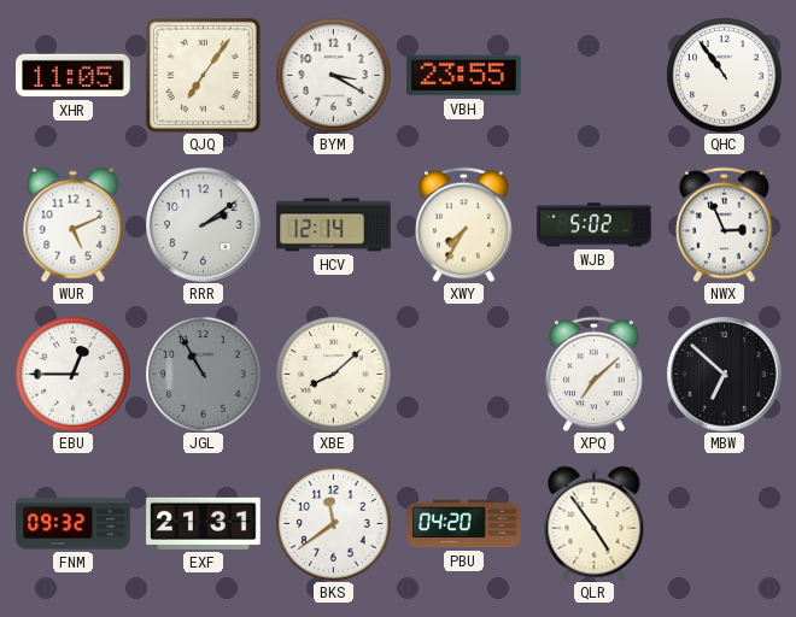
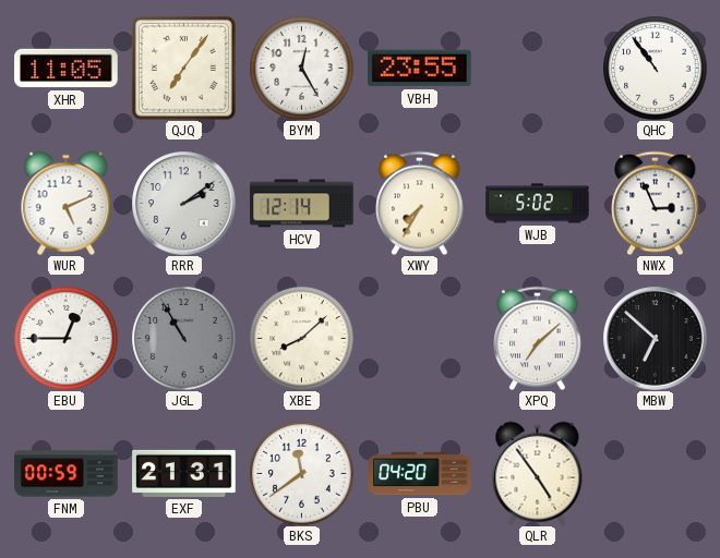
BYM: 3:20 -> 12:25
FNM: 09:32 -> 00:59
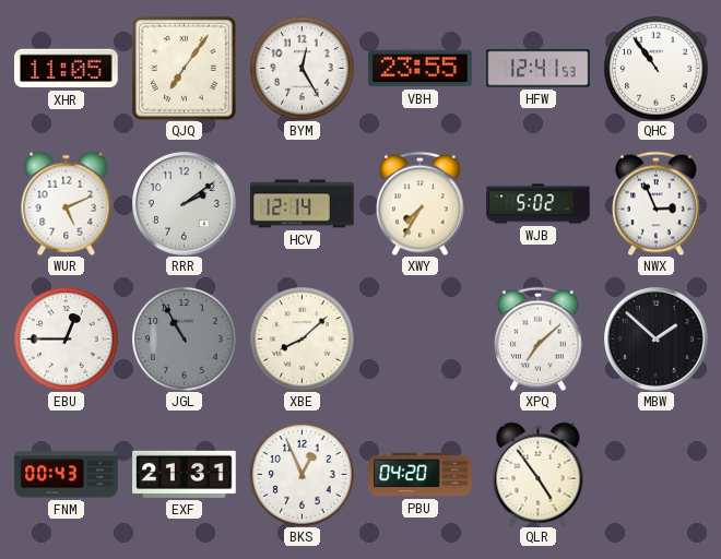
HFW: none -> 12:41
MBW: 6:52 -> 1:52
FNM: 00:59 -> 00:43
BKS: 11:39 -> 12:56
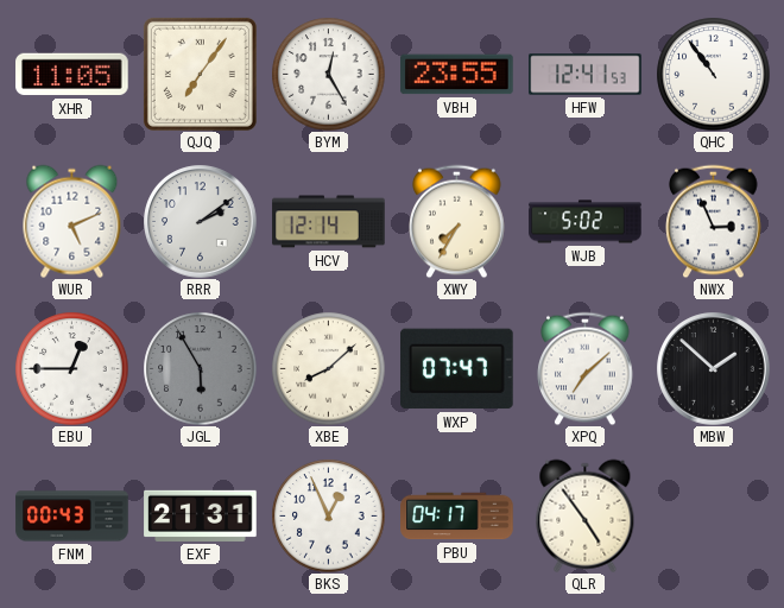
JGL: 10:55 -> 5:55
WXP: none -> 07:47
PBU: 04:20 -> 04:17
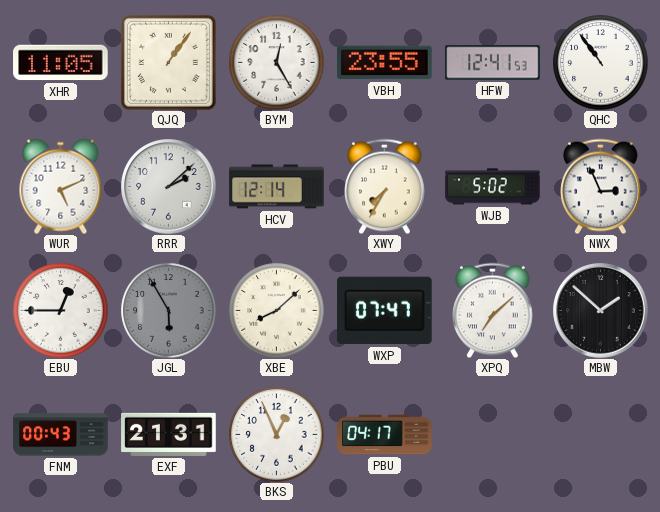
QJQ: 7:06 -> 1:06
RRR: 2:09 -> 2:08
QLR: 4:54 -> none
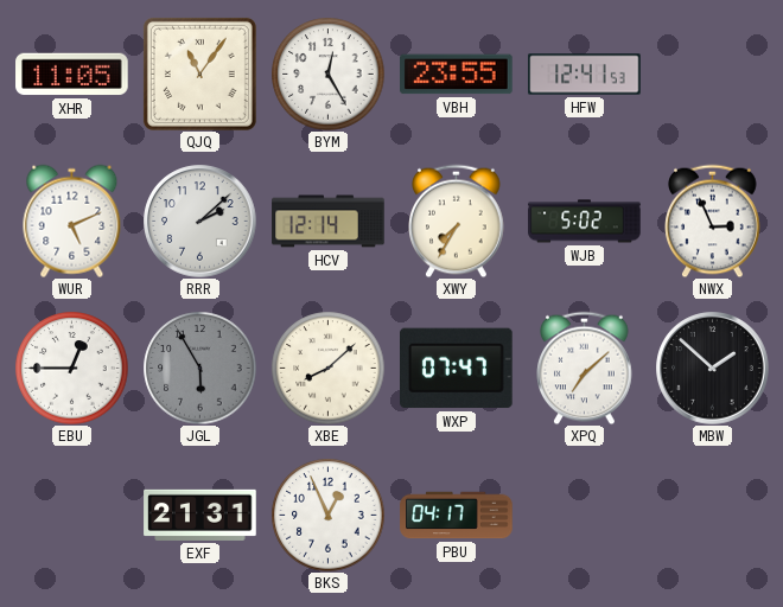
QJQ: 1:06 -> 11:06
QHC: 10:54 -> none
FNM: 00:43 -> none
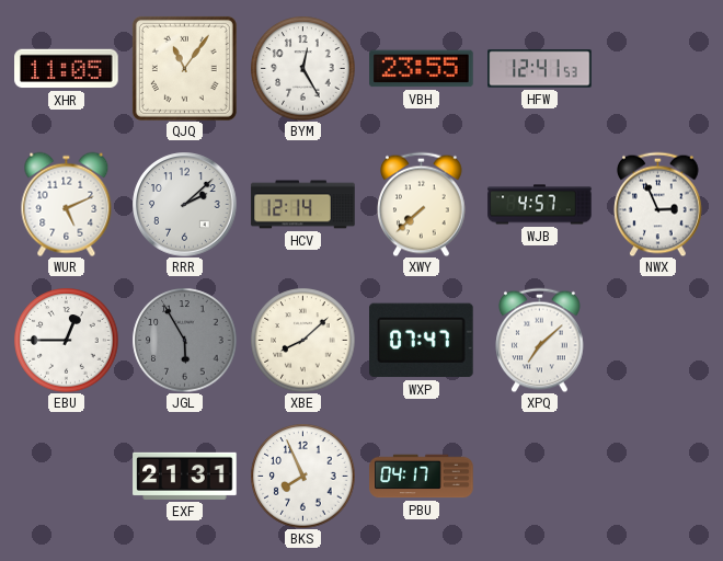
XWY: 7:35 -> 7:38
WJB: 5:02 -> 4:57
MBW: 1:52 -> none
BKS: 12:56 -> 7:56
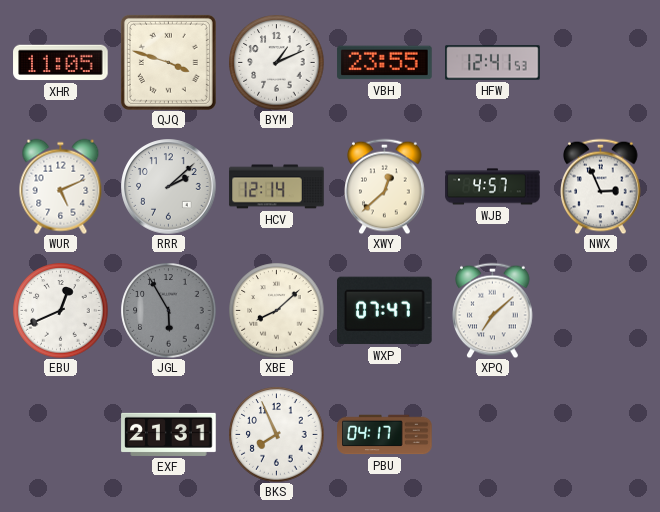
QJQ: 11:06 -> 3:48
BYM: 12:25 -> 1:11
XWY: 7:38 -> 12:38
EBU: 12:45 -> 12:41
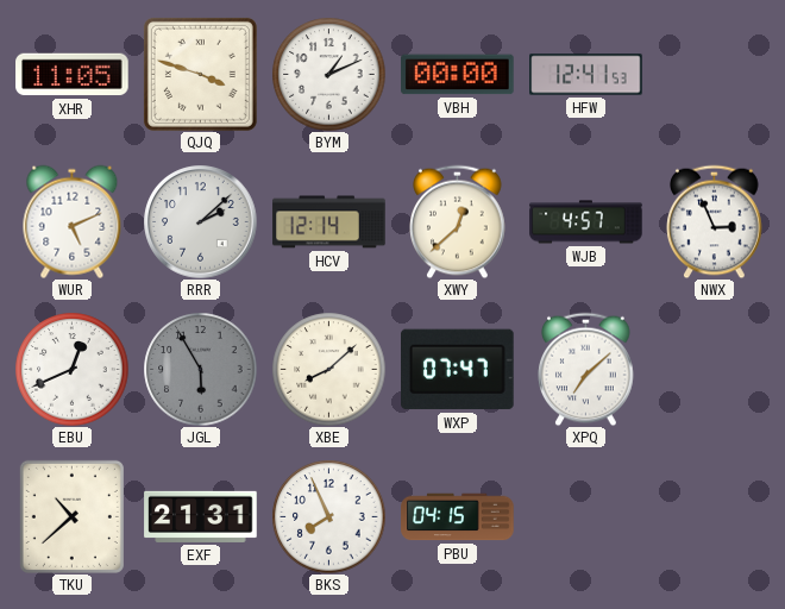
VBH: 23:55 -> 00:00
TKU: none -> 10:38
PBU: 04:17 -> 04:15
